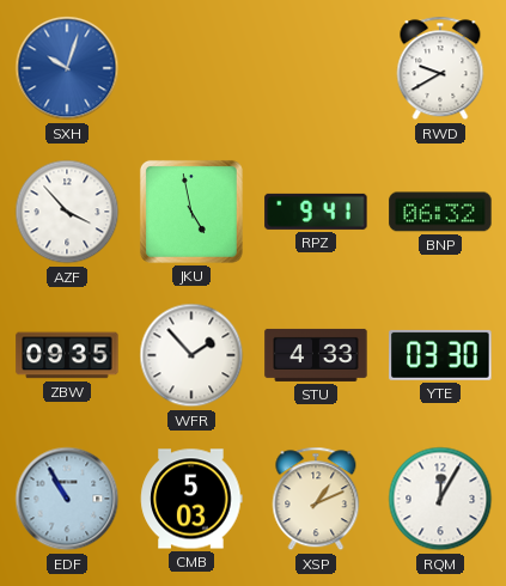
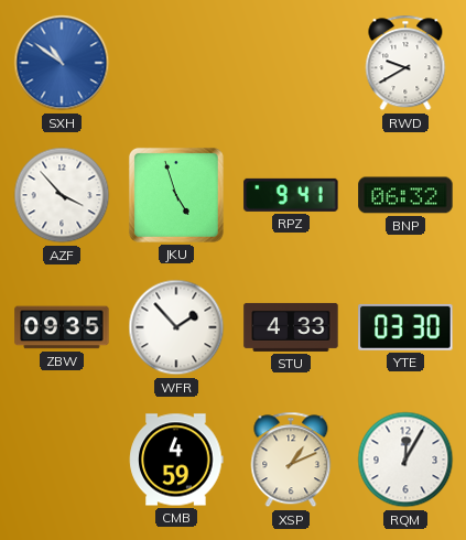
SXH: 10:03 -> 10:51
JKU: 4:58 -> 4:57
EDF: 10:55 -> none
CMB: 5:03 -> 4:59
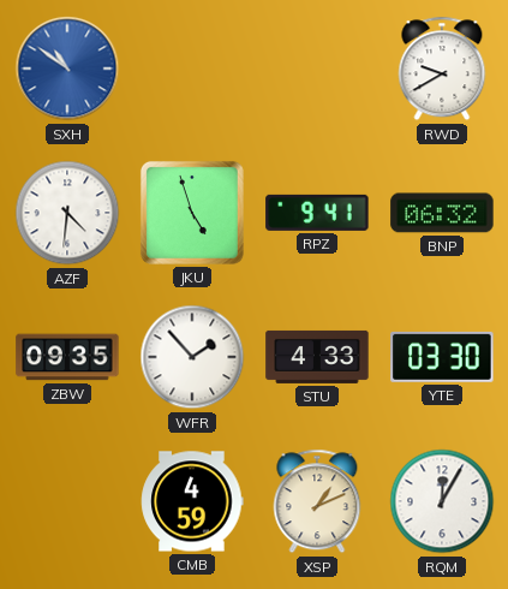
AZF: 3:53 -> 4:31
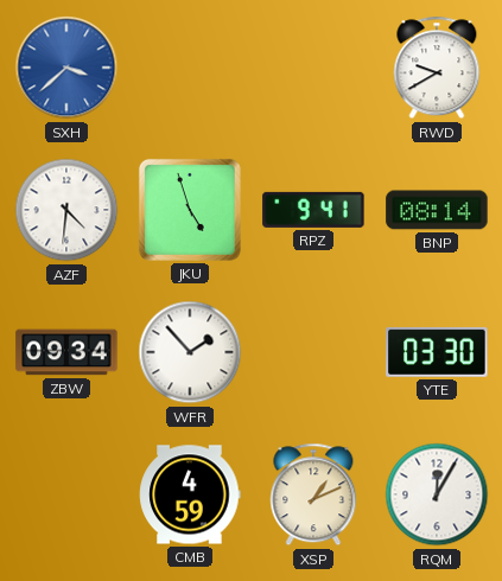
SXH: 10:51 -> 3:38
BNP: 06:32 -> 08:14
ZBW: 09:35 -> 09:34
STU: 4:33 -> none
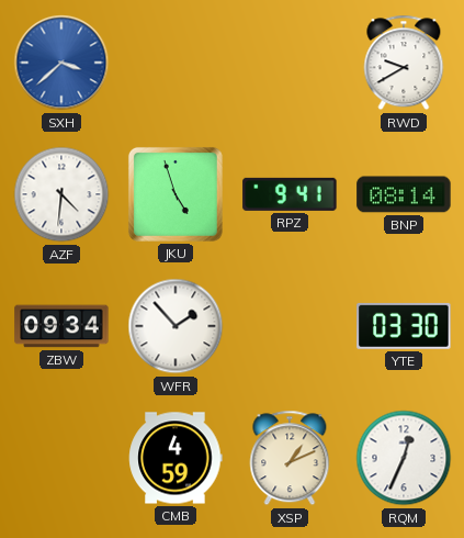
RQM: 12:05 -> 12:34
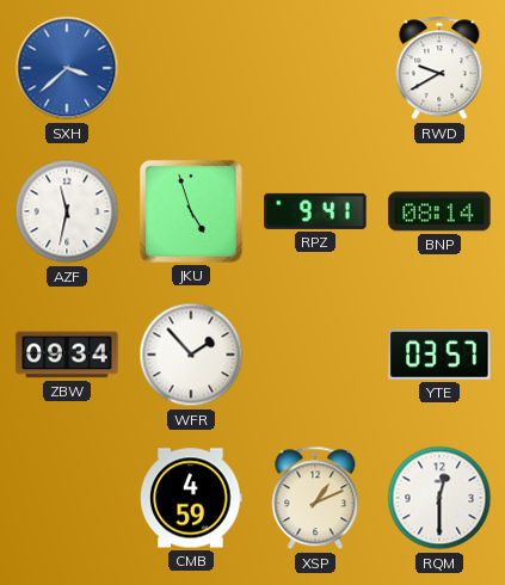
AZF: 4:31 -> 11:32
YTE: 03:30 -> 03:57
RQM: 12:34 -> 12:30
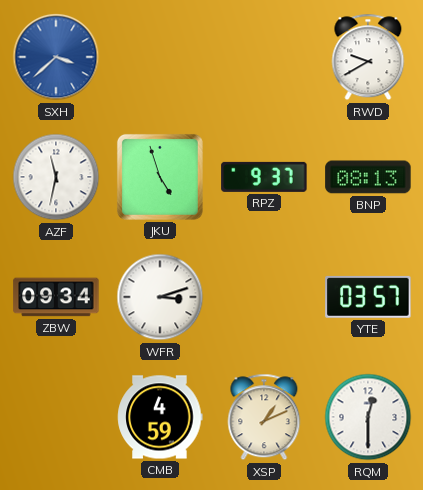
RPZ: 9:41 -> 9:37
BNP: 08:14 -> 08:13
WFR: 1:53 -> 3:12
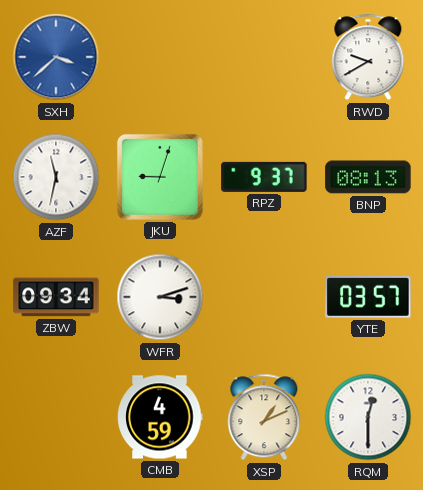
JKU: 4:57 -> 9:03
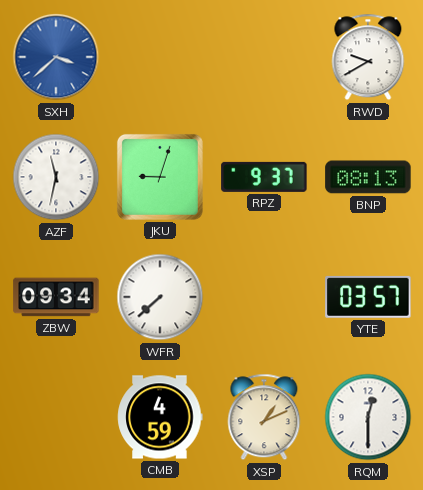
WFR: 3:12 -> 7:38
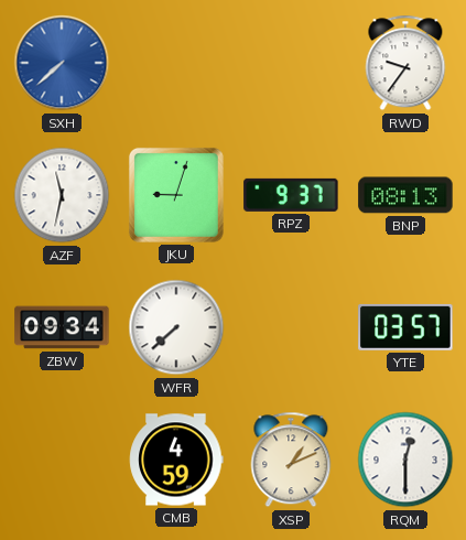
SXH: 3:38 -> 7:38
RWD: 9:40 -> 9:36
